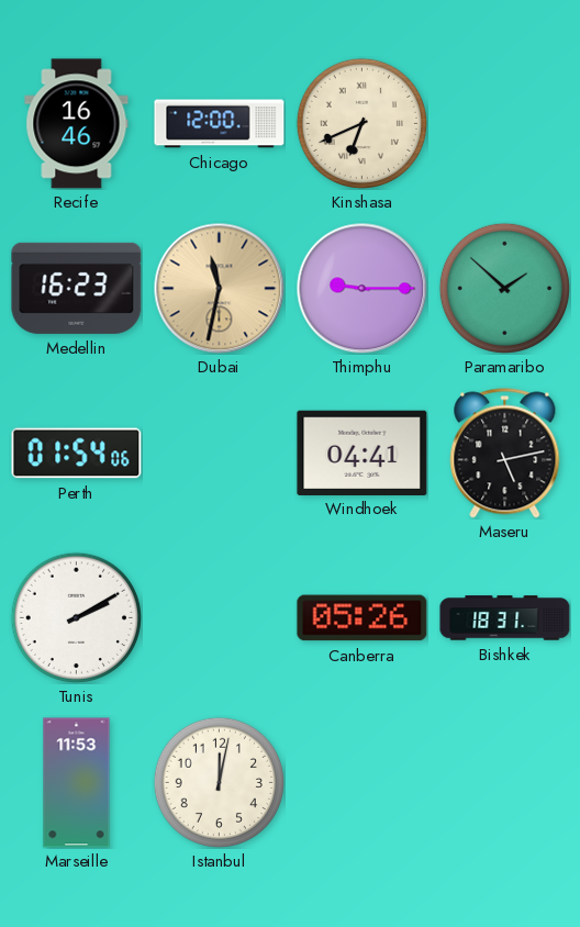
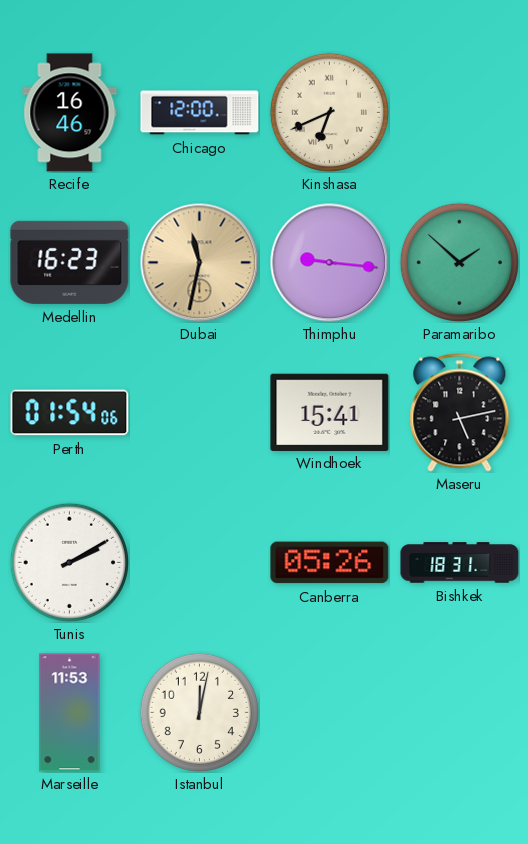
Thimphu: 9:15 -> 9:16
Windhoek: 04:41 -> 15:41
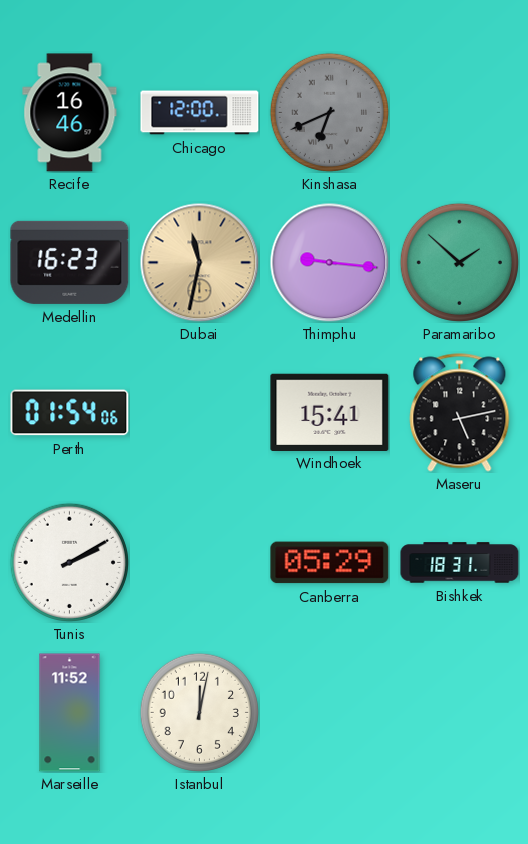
Kinshasa dial: cream -> grey
Canberra: 05:26 -> 05:29
Marseille: 11:53 -> 11:52
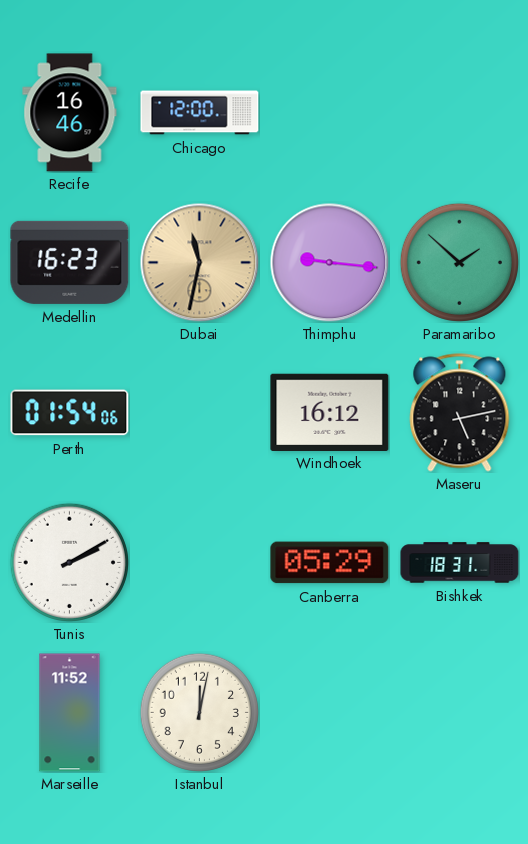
Kinshasa: 6:41 -> none
Windhoek: 15:41 -> 16:12
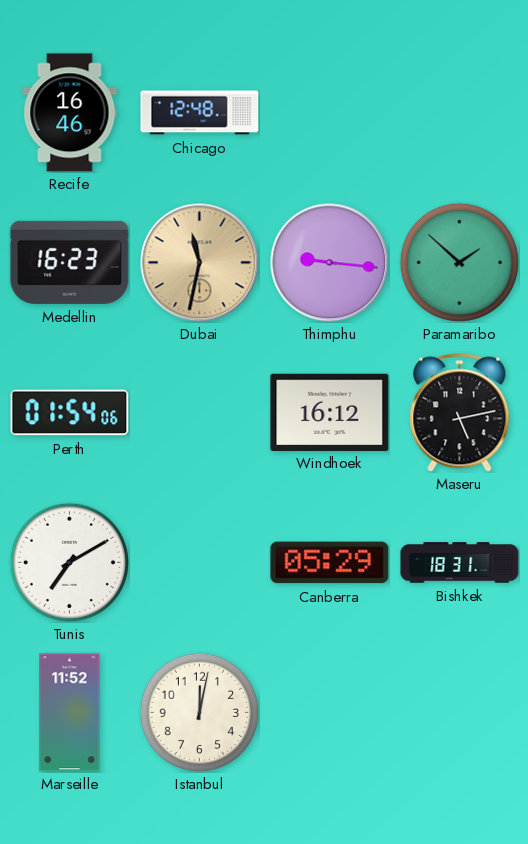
Chicago: 12:00 -> 12:48
Tunis: 2:10 -> 7:10
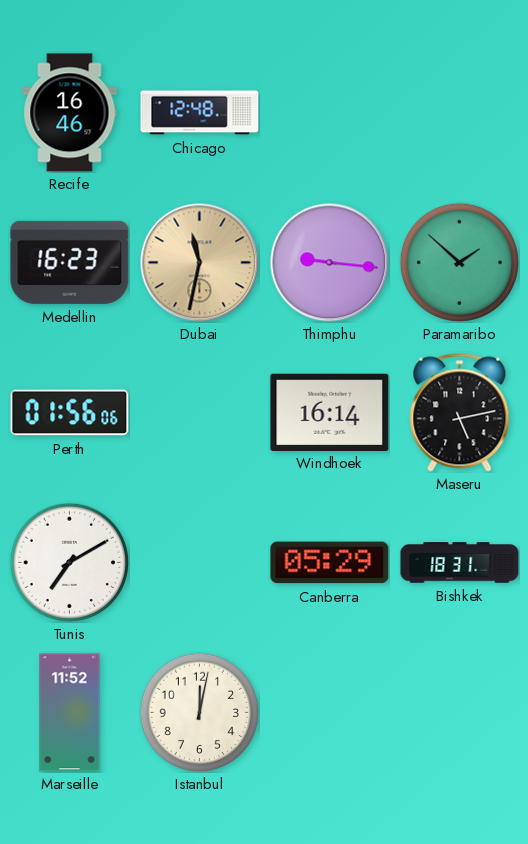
Perth: 01:54 -> 01:56
Windhoek: 16:12 -> 16:14
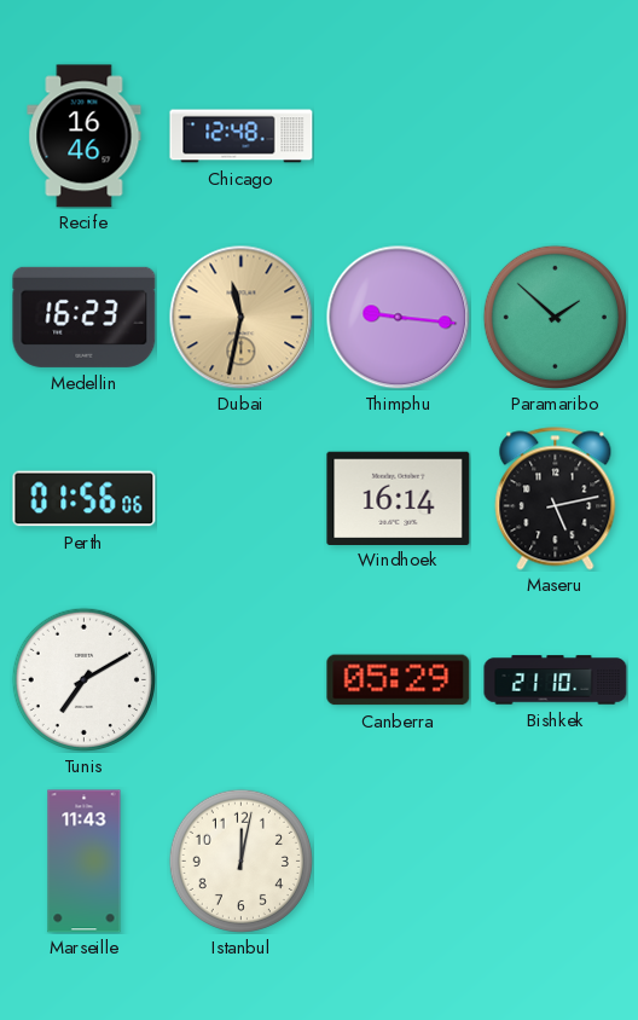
Bishkek: 18:31 -> 21:10
Marseille: 11:52 -> 11:43
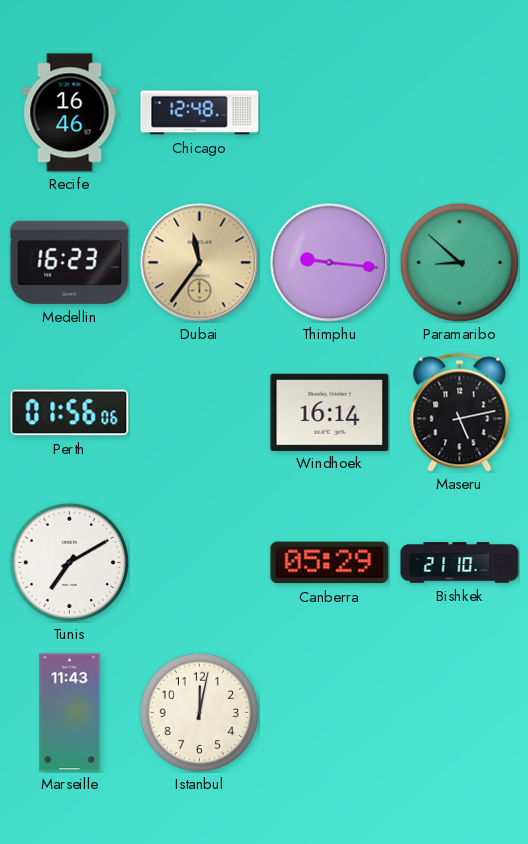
Dubai: 11:32 -> 11:36
Paramaribo: 1:52 -> 8:52
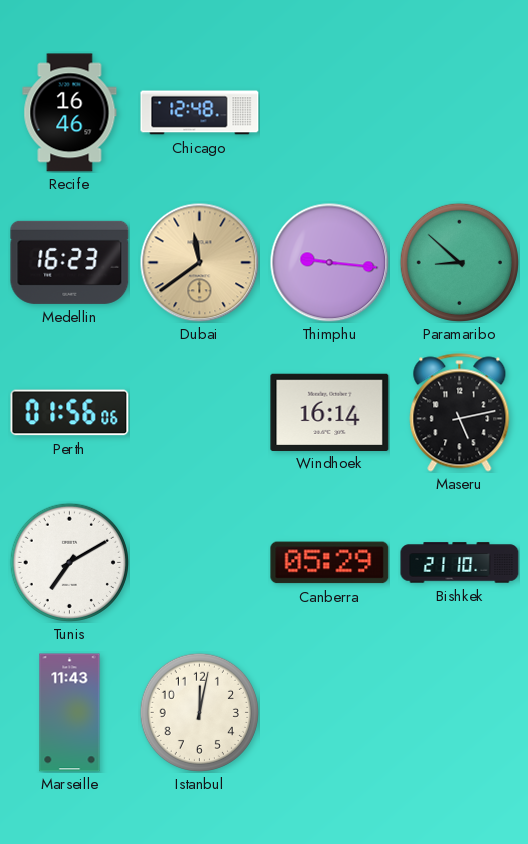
Dubai: 11:36 -> 11:39
